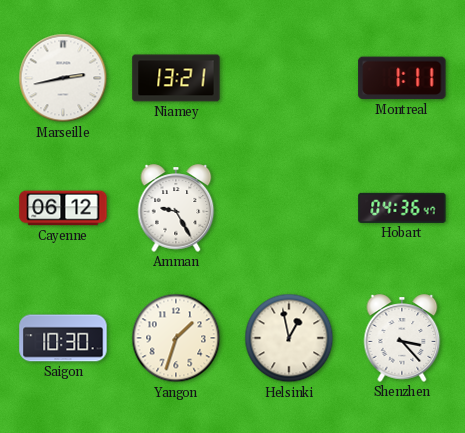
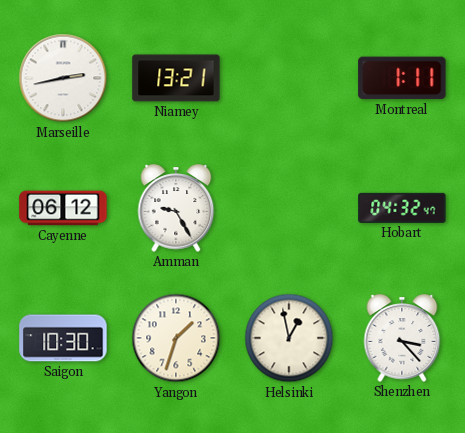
Hobart: 04:36 -> 04:32
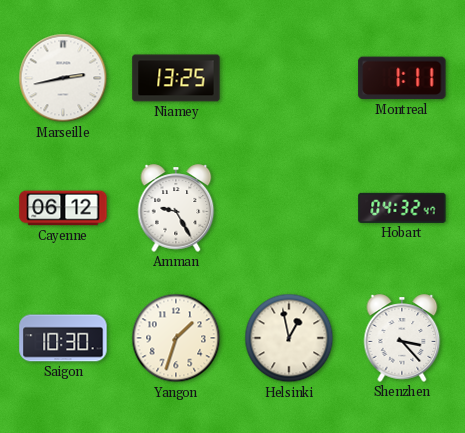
Niamey: 13:21 -> 13:25
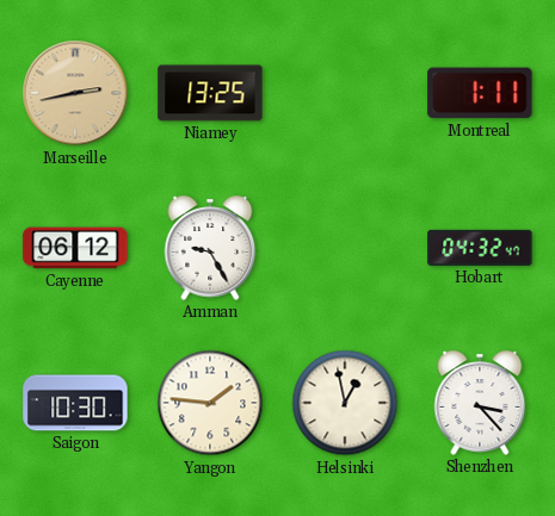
Marseille dial: white -> champagne
Yangon: 1:33 -> 1:46
